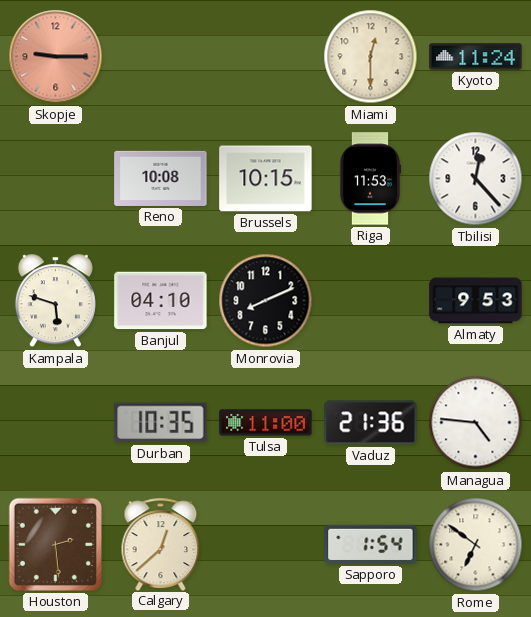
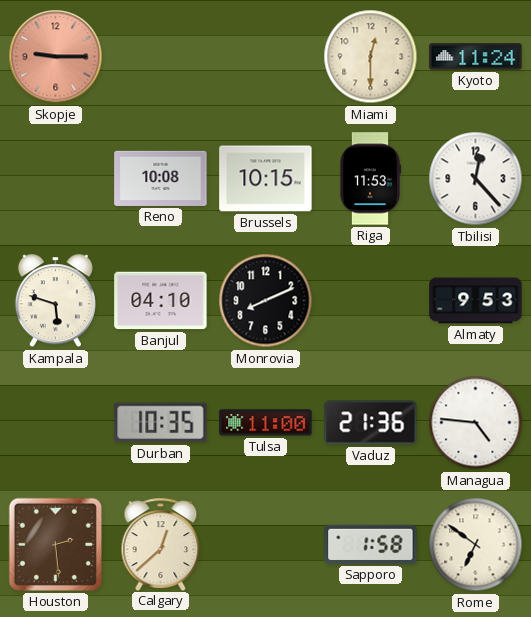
Sapporo: 1:54 -> 1:58
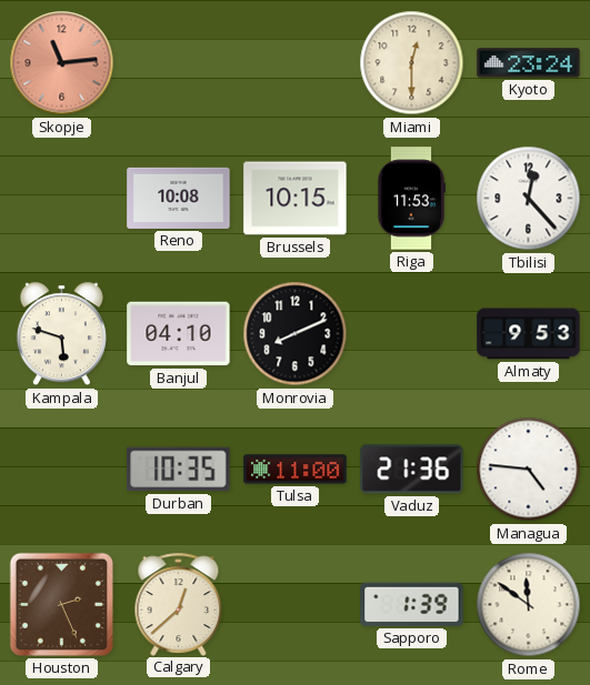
Skopje: 9:15 -> 11:14
Kyoto: 11:24 -> 23:24
Houston: 2:29 -> 2:26
Sapporo: 1:58 -> 1:39
Rome: 6:51 -> 11:51
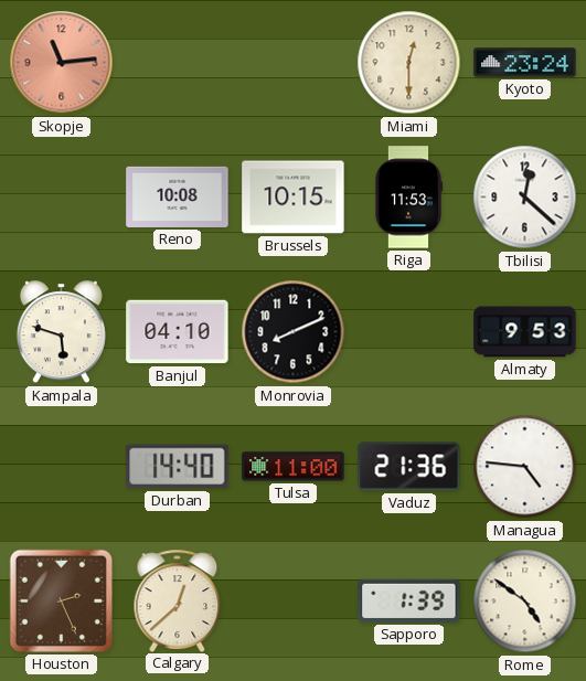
Tbilisi: 12:23 -> 12:22
Durban: 10:35 -> 14:40
Rome: 11:51 -> 4:51
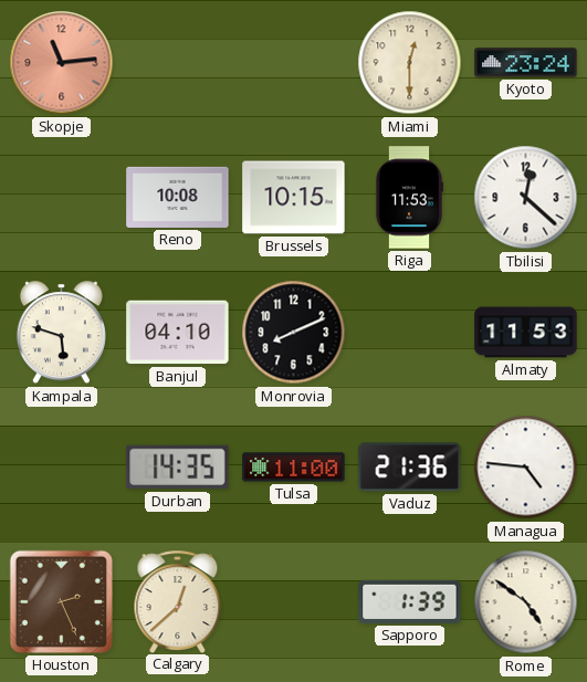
Almaty: 9:53 -> 11:53
Durban: 14:40 -> 14:35
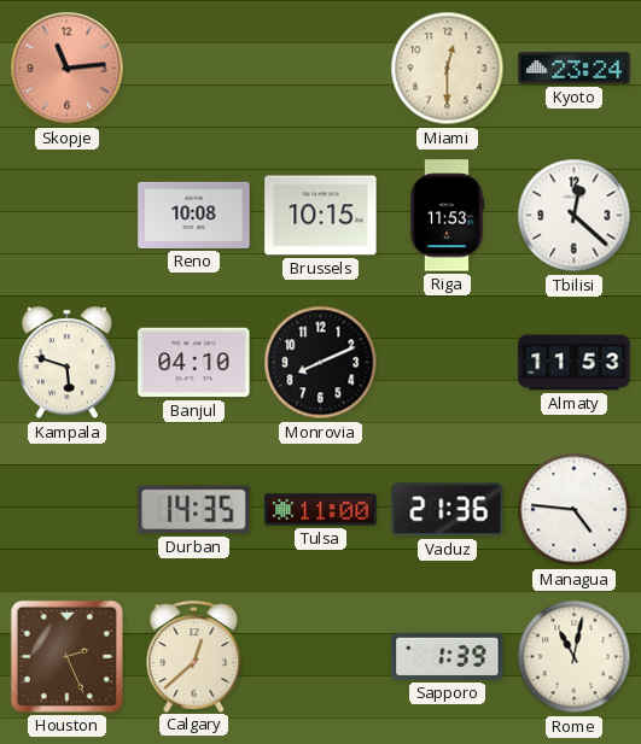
Rome: 4:51 -> 11:02
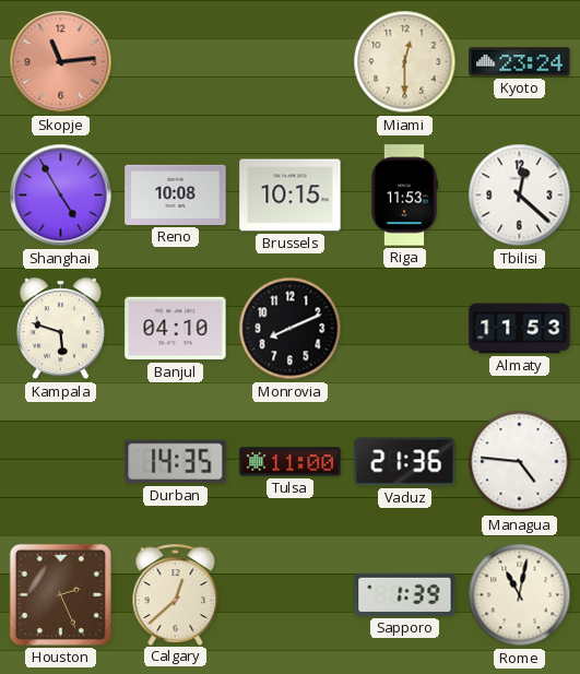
Shanghai: none -> 4:55
